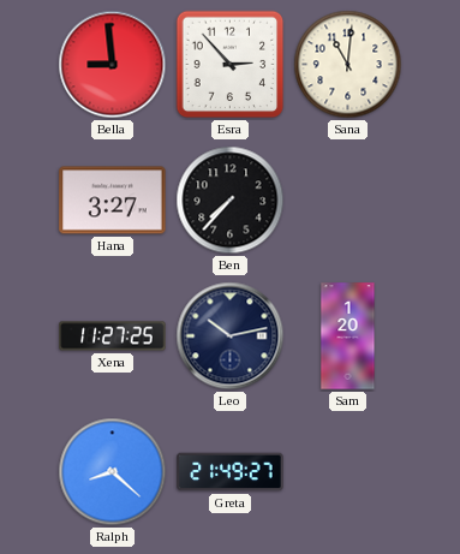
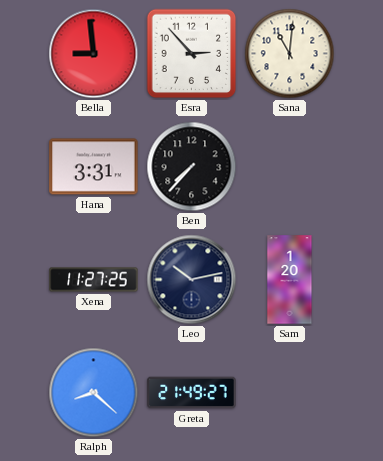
Hana: 3:27 -> 3:31
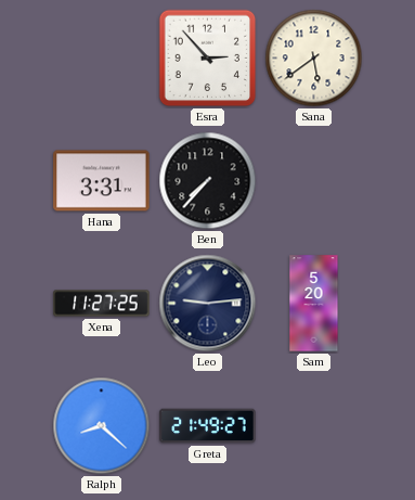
Bella: 8:59 -> none
Sana: 11:01 -> 5:39
Leo: 10:13 -> 9:14
Sam: 1:20 -> 5:20
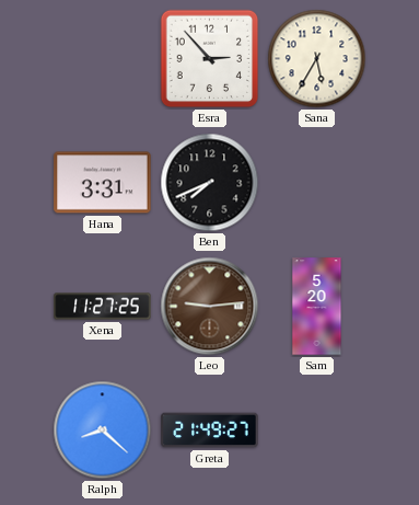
Sana: 5:39 -> 5:35
Ben: 7:37 -> 7:41
Leo dial: navy -> brown
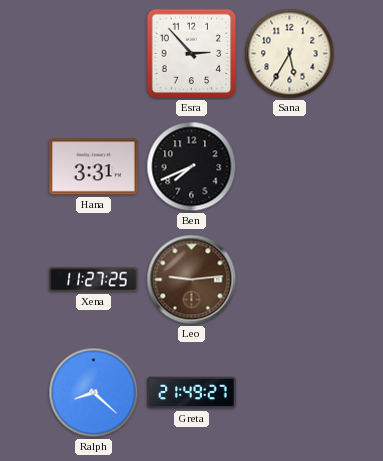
Sam: 5:20 -> none
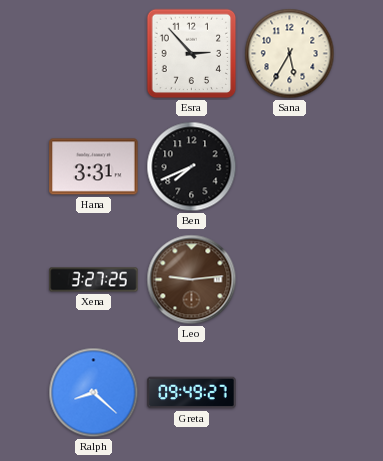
Xena: 11:27 -> 3:27
Greta: 21:49 -> 09:49
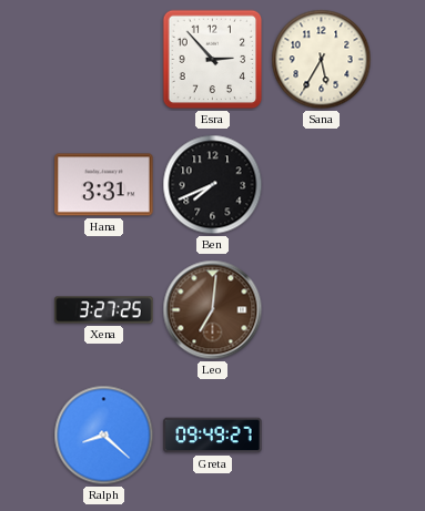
Leo: 9:14 -> 7:01
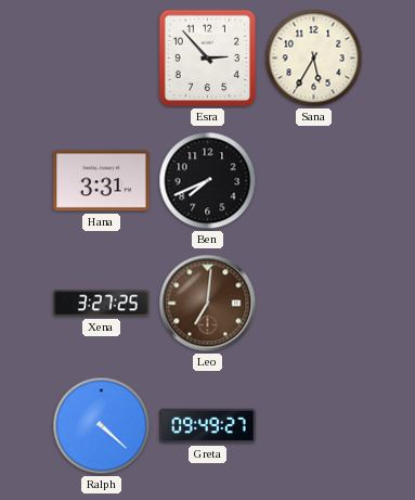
Ralph: 8:22 -> 4:22
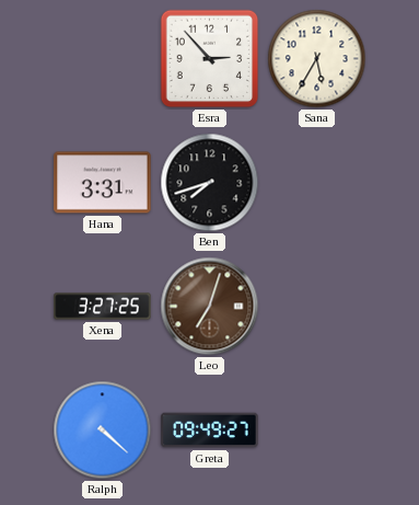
Ben: 7:41 -> 7:42
Leo: 7:01 -> 7:03
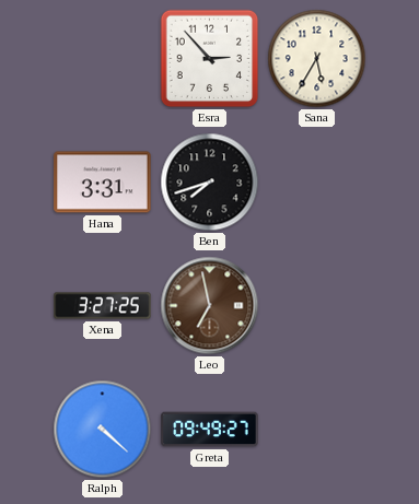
Leo: 7:03 -> 6:58
